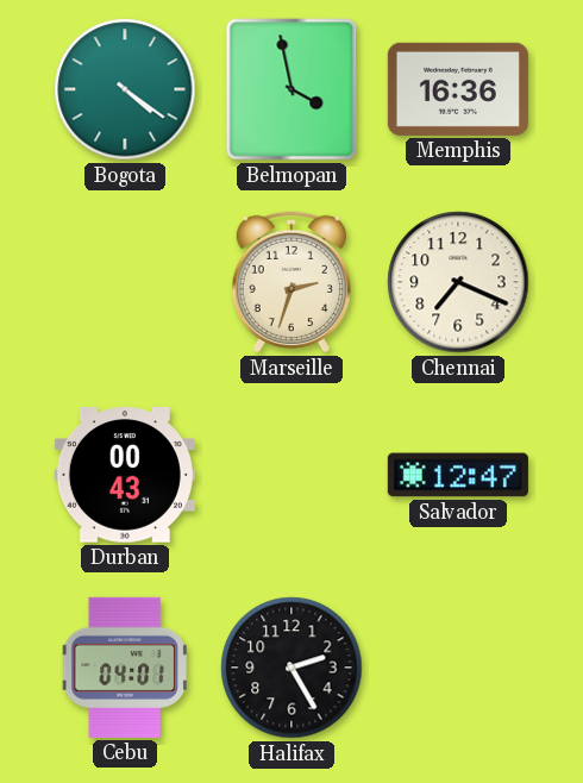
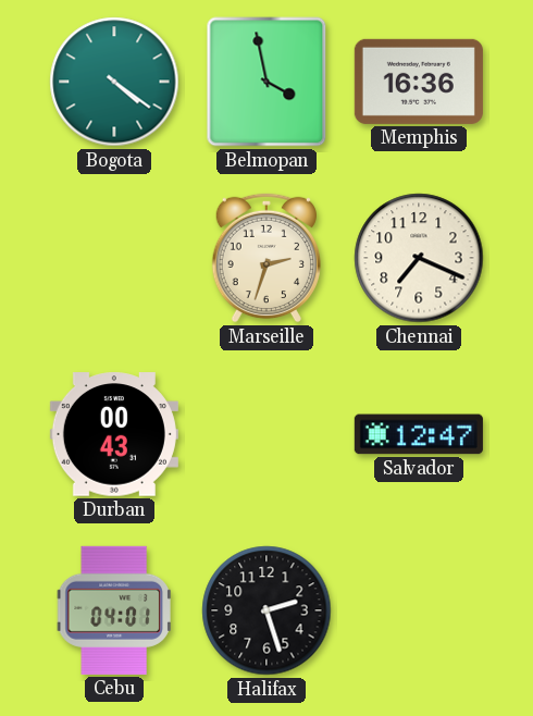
Halifax: 2:25 -> 2:27
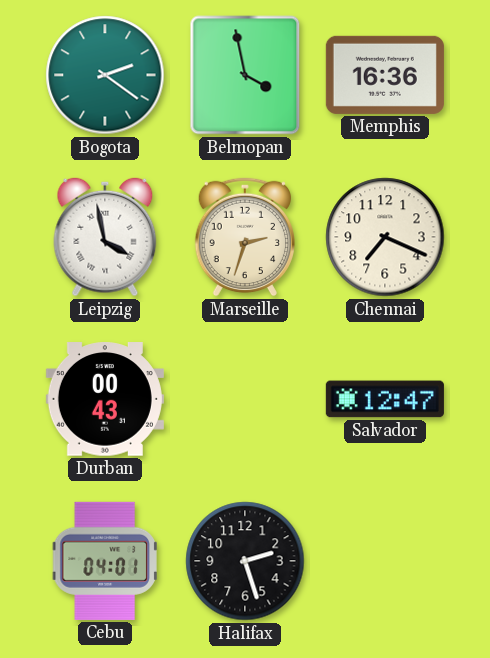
Bogota: 4:21 -> 2:21
Leipzig: none -> 3:58
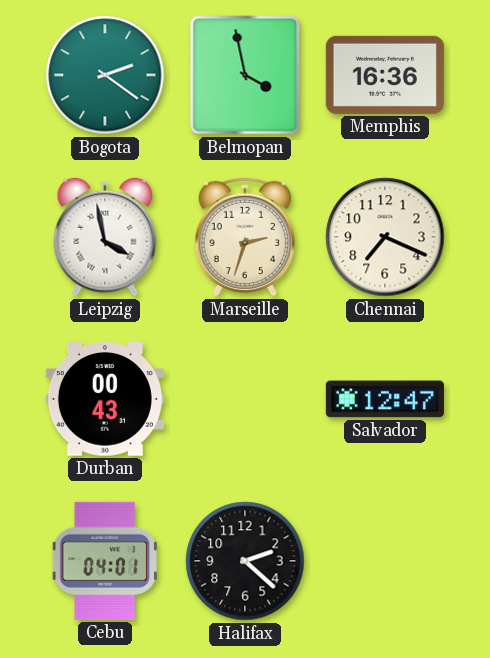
Halifax: 2:27 -> 2:22
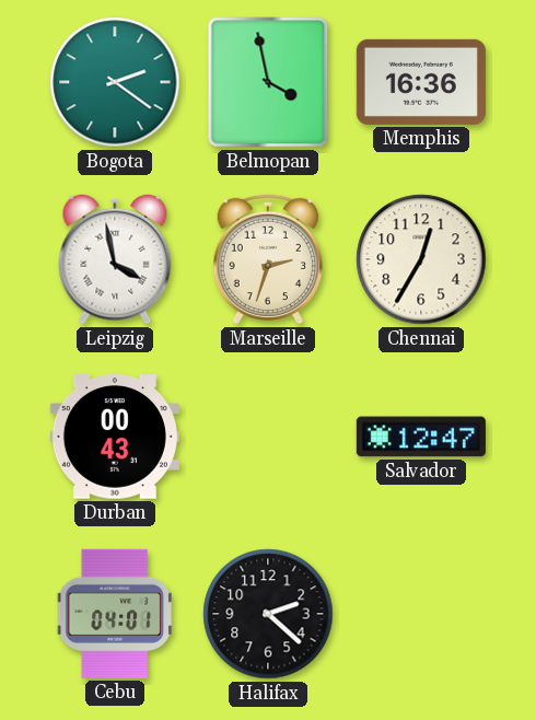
Chennai: 7:19 -> 12:35
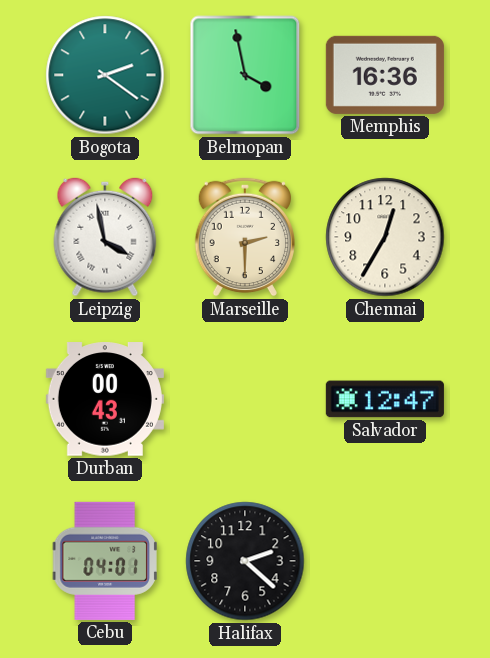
Marseille: 2:33 -> 2:30
